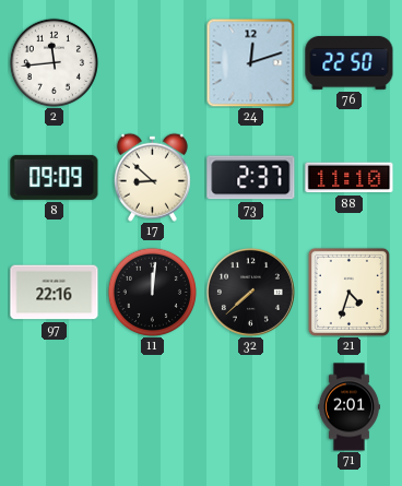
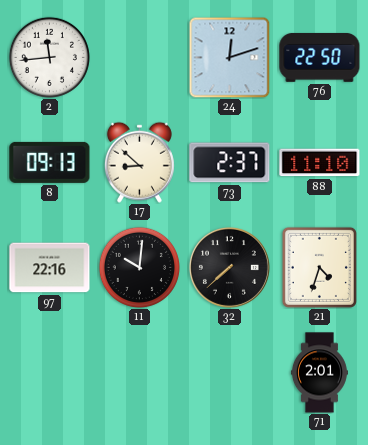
8: 09:09 -> 09:13
11: 12:01 -> 10:01
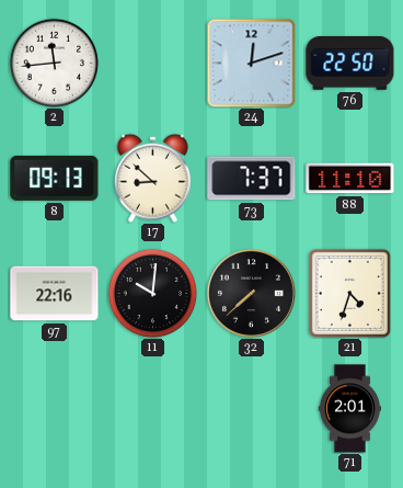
73: 2:37 -> 7:37
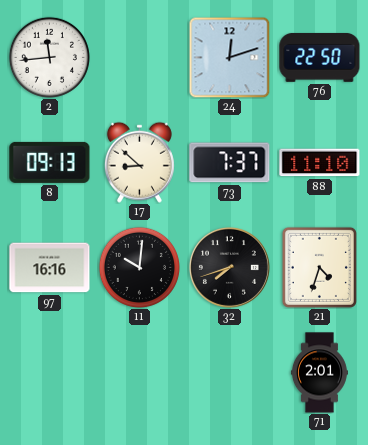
97: 22:16 -> 16:16
32: 7:38 -> 7:42
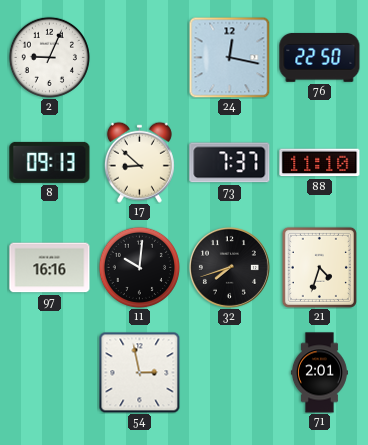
2: 11:44 -> 9:04
24: 12:12 -> 12:17
54: none -> 2:58
